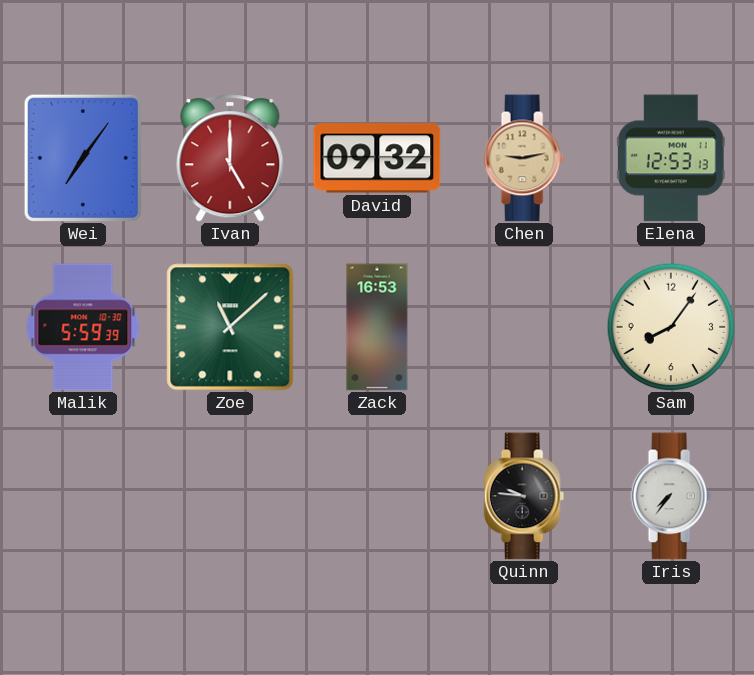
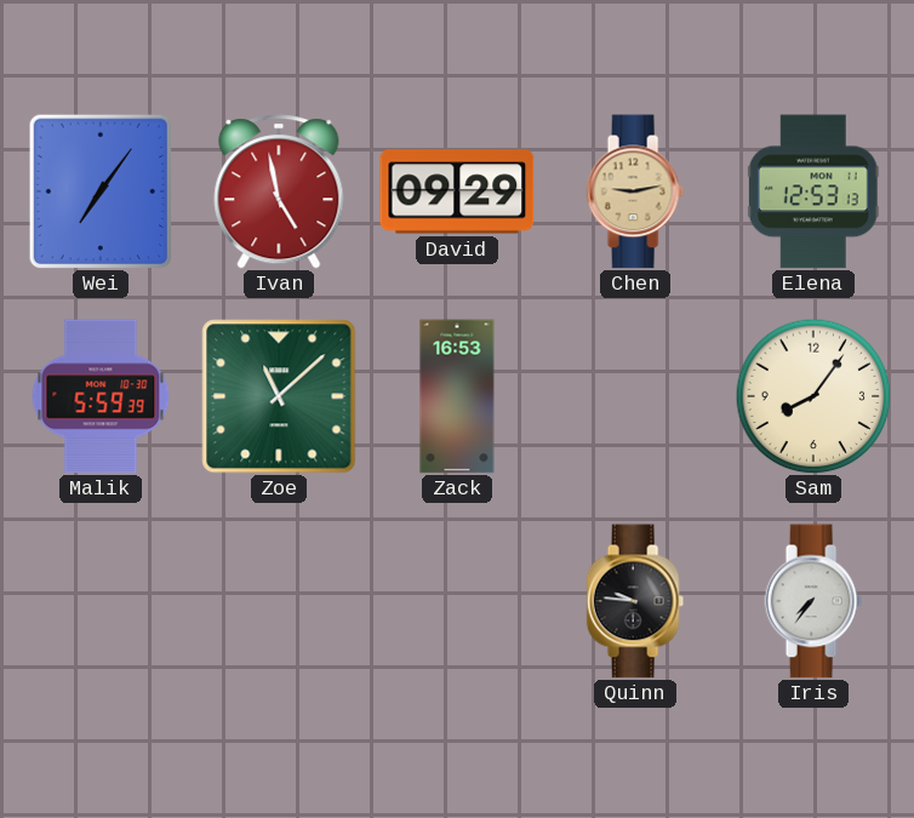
Ivan: 5:00 -> 4:58
David: 09:32 -> 09:29
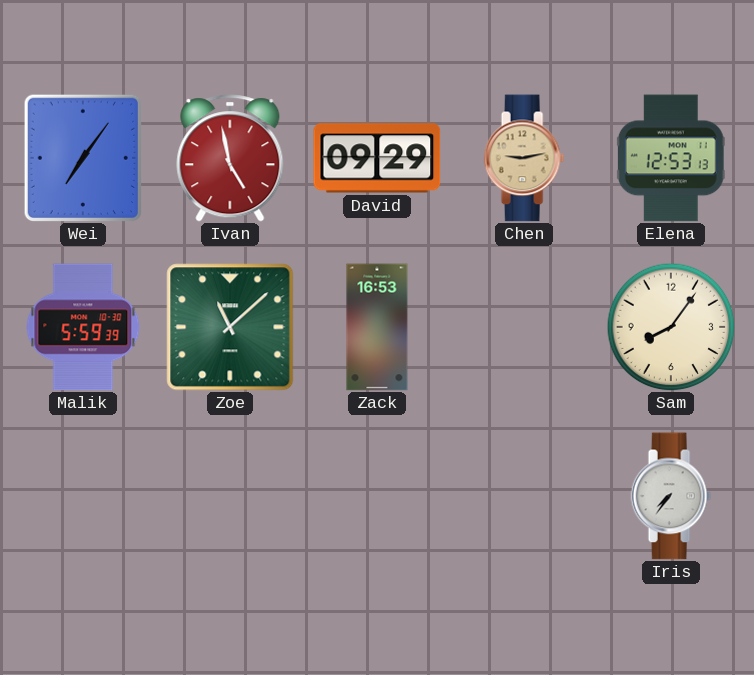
Quinn: 9:46 -> none
